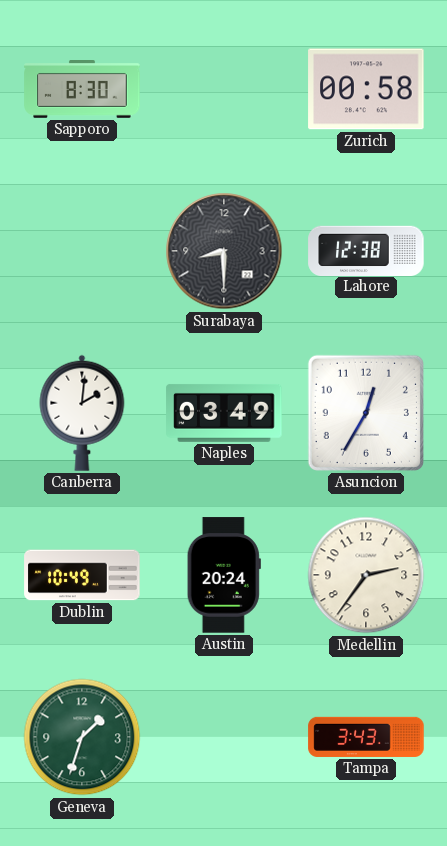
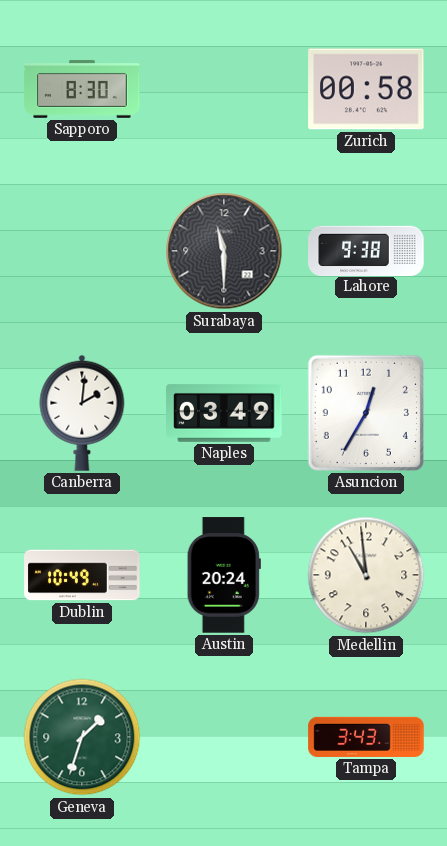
Surabaya: 8:30 -> 11:30
Lahore: 12:38 -> 9:38
Medellin: 2:36 -> 10:59
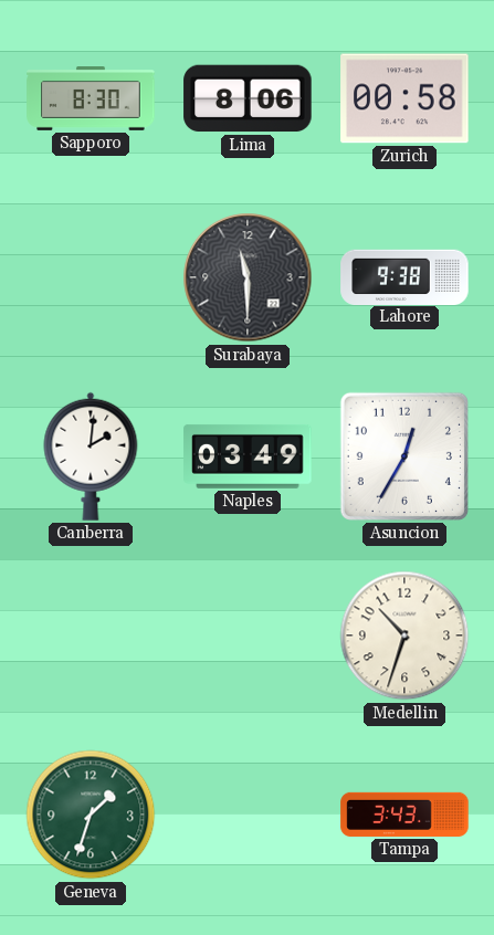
Lima: none -> 8:06
Dublin: 10:49 -> none
Austin: 20:24 -> none
Medellin: 10:59 -> 10:33
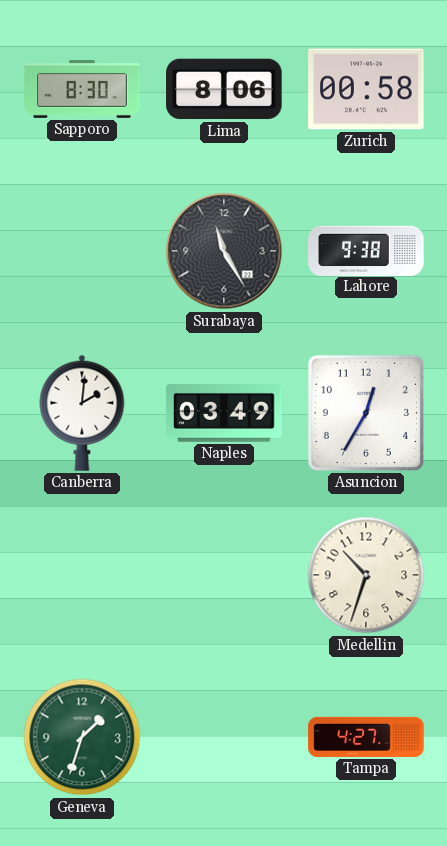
Surabaya: 11:30 -> 11:25
Tampa: 3:43 -> 4:27
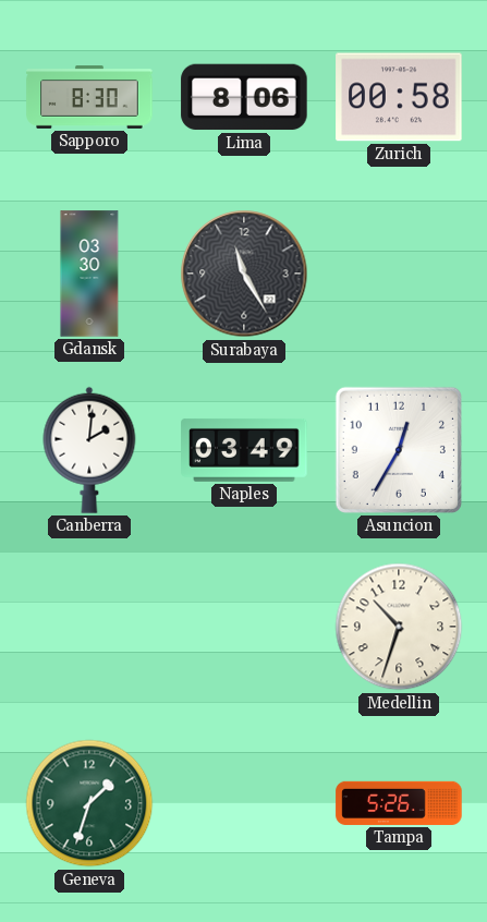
Gdansk: none -> 03:30
Lahore: 9:38 -> none
Tampa: 4:27 -> 5:26
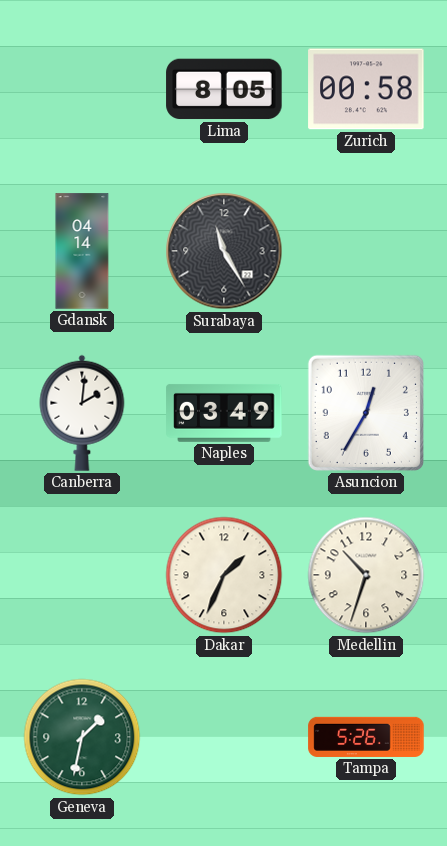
Sapporo: 8:30 -> none
Lima: 8:06 -> 8:05
Gdansk: 03:30 -> 04:14
Dakar: none -> 1:34
Geneva: 1:33 -> 1:32
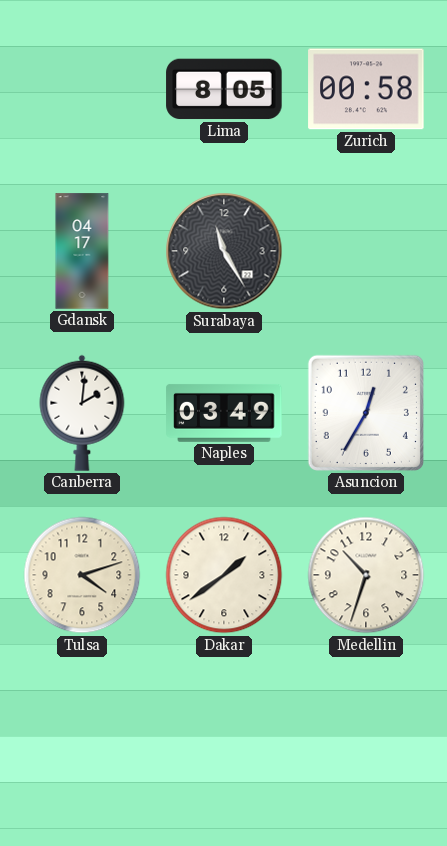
Gdansk: 04:14 -> 04:17
Tulsa: none -> 4:12
Dakar: 1:34 -> 1:39
Geneva: 1:32 -> none
Tampa: 5:26 -> none
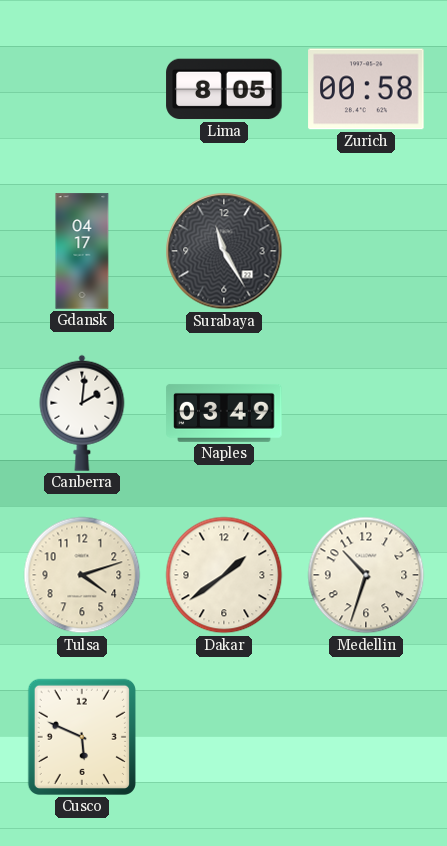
Asuncion: 12:35 -> none
Cusco: none -> 5:49
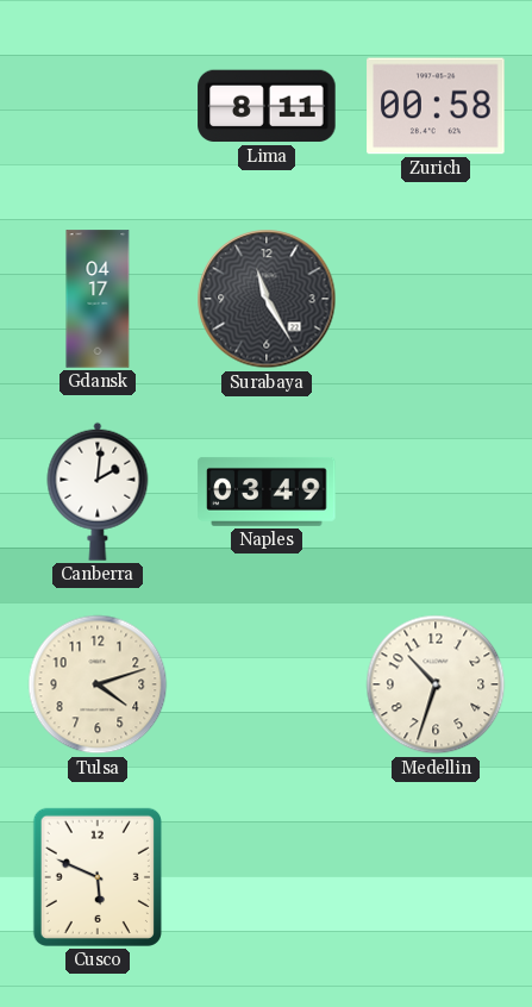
Lima: 8:05 -> 8:11
Dakar: 1:39 -> none
